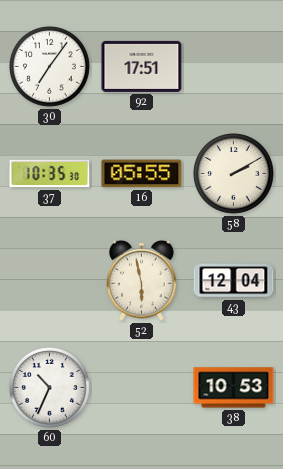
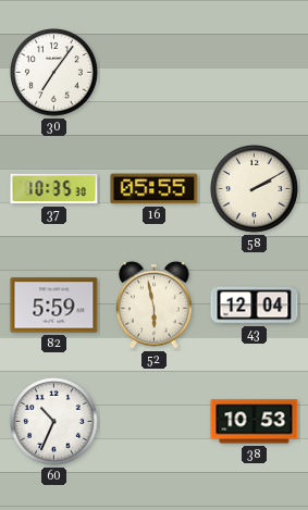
92: 17:51 -> none
82: none -> 5:59
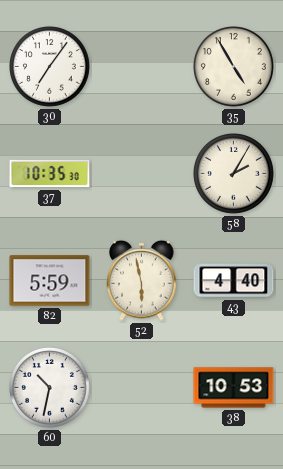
35: none -> 4:55
16: 05:55 -> none
58: 2:10 -> 2:05
43: 12:04 -> 4:40
60: 10:34 -> 10:32
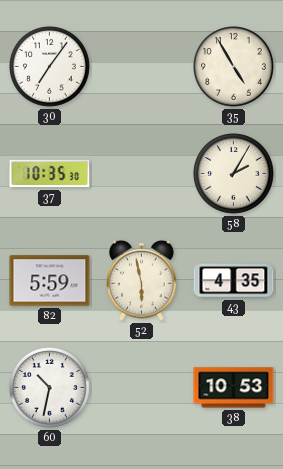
43: 4:40 -> 4:35
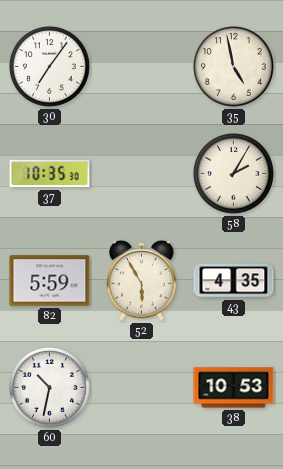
35: 4:55 -> 4:58
52: 5:58 -> 5:55
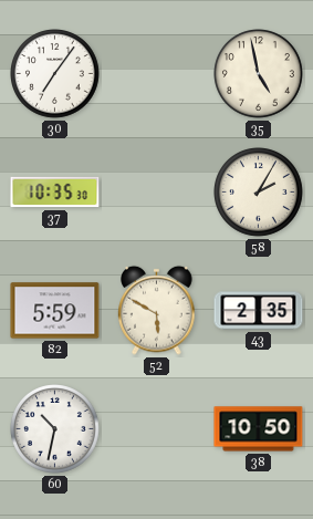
52: 5:55 -> 5:50
43: 4:35 -> 2:35
38: 10:53 -> 10:50
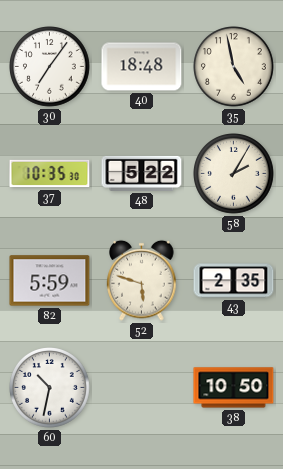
40: none -> 18:48
48: none -> 5:22
52: 5:50 -> 5:48
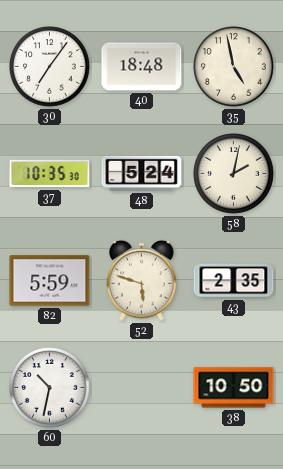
48: 5:22 -> 5:24
58: 2:05 -> 2:02
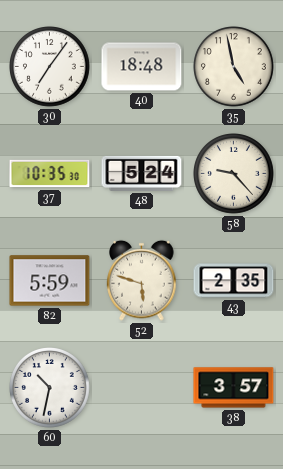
58: 2:02 -> 9:23
38: 10:50 -> 3:57
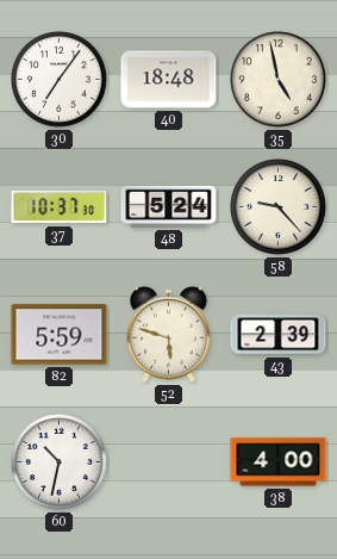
37: 10:35 -> 10:37
43: 2:35 -> 2:39
38: 3:57 -> 4:00
